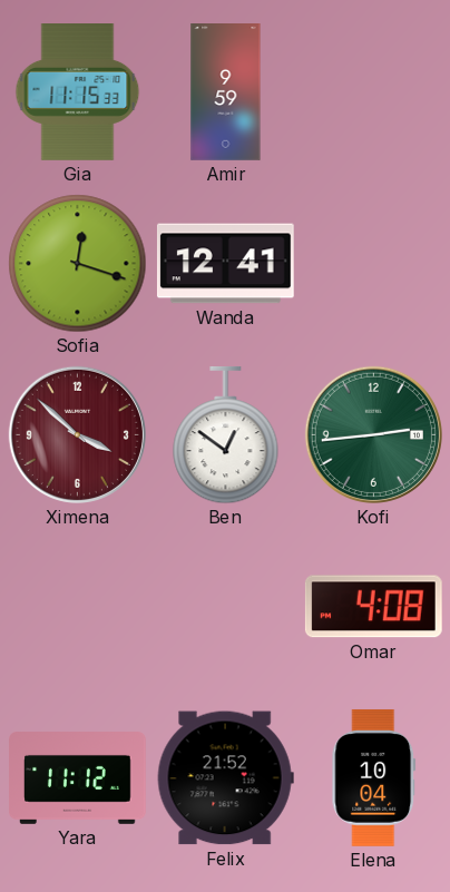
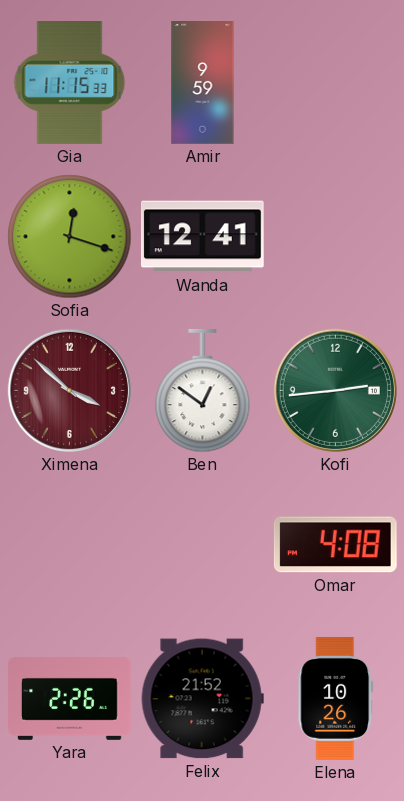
Yara: 11:12 -> 2:26
Elena: 10:04 -> 10:26
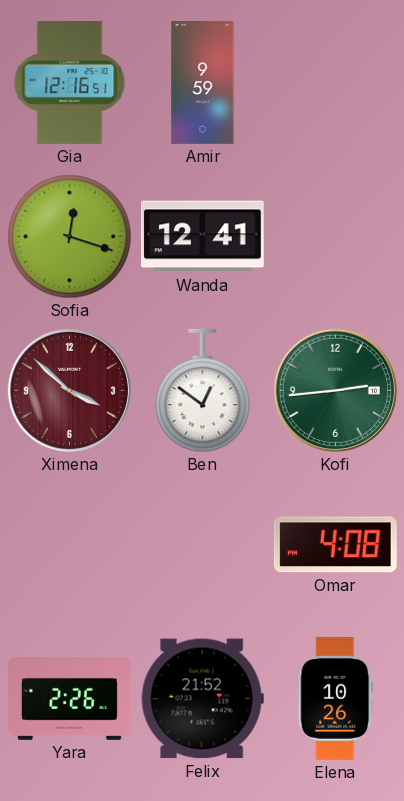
Gia: 11:15 -> 12:16
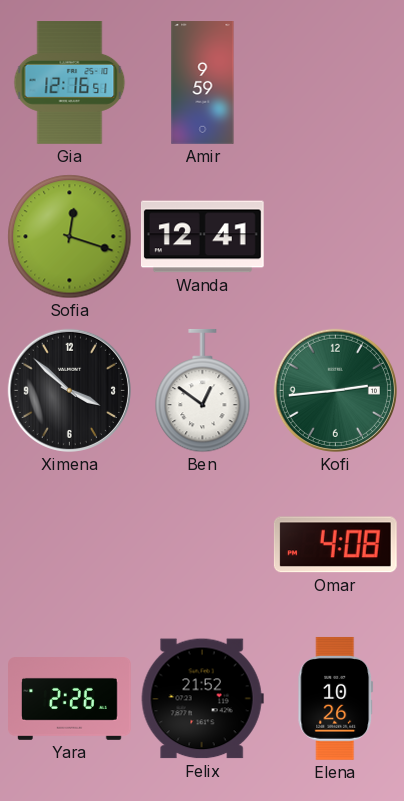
Ximena dial: burgundy -> black
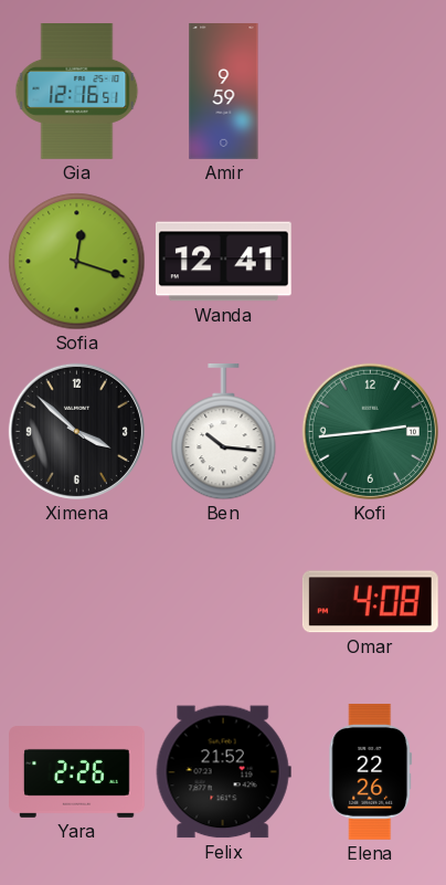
Ben: 12:51 -> 10:16
Elena: 10:26 -> 22:26
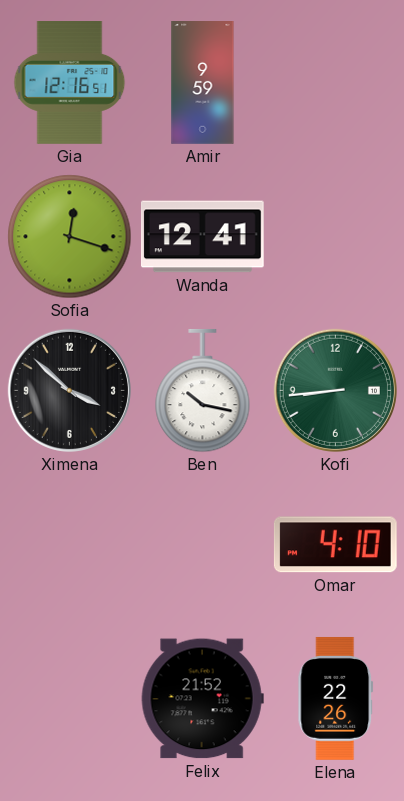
Ben: 10:16 -> 10:17
Kofi: 2:44 -> 8:44
Omar: 4:08 -> 4:10
Yara: 2:26 -> none
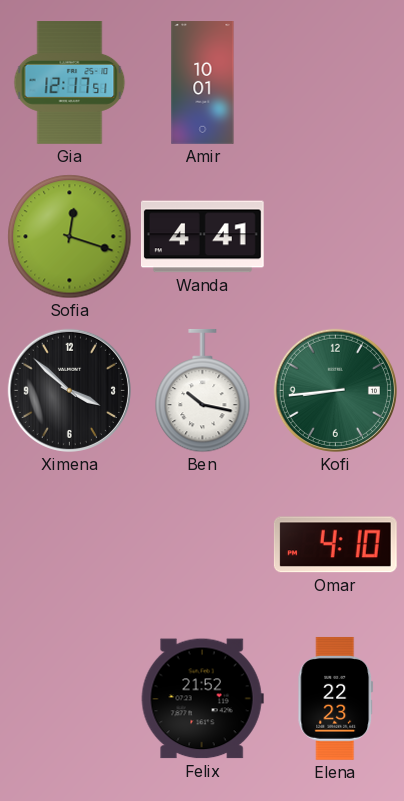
Gia: 12:16 -> 12:17
Amir: 9:59 -> 10:01
Wanda: 12:41 -> 4:41
Elena: 22:26 -> 22:23
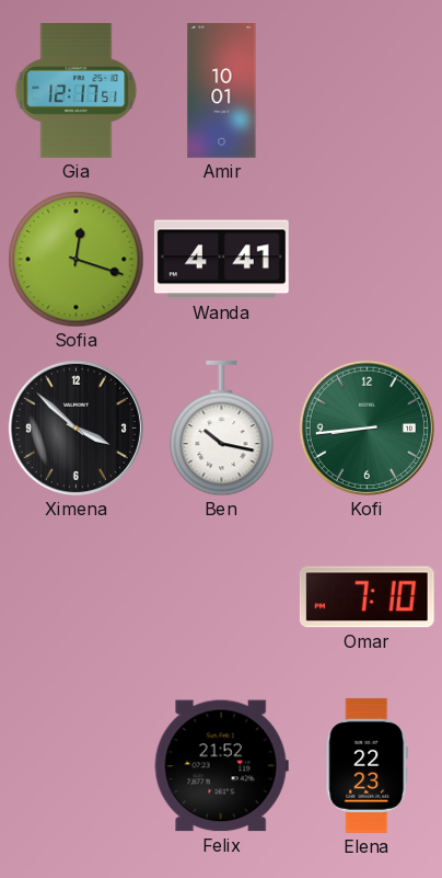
Omar: 4:10 -> 7:10
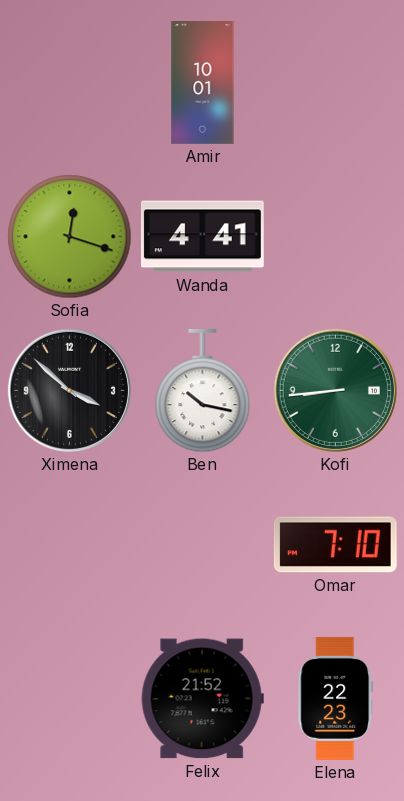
Gia: 12:17 -> none
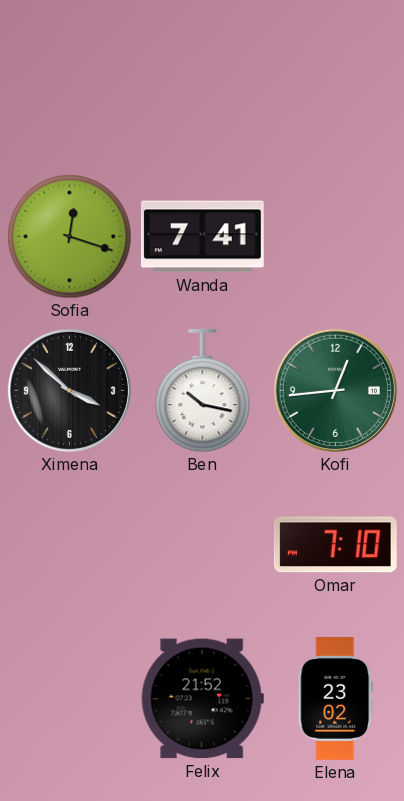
Amir: 10:01 -> none
Wanda: 4:41 -> 7:41
Kofi: 8:44 -> 12:44
Elena: 22:23 -> 23:02
